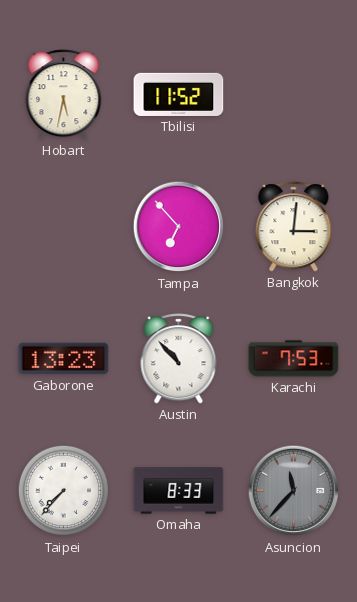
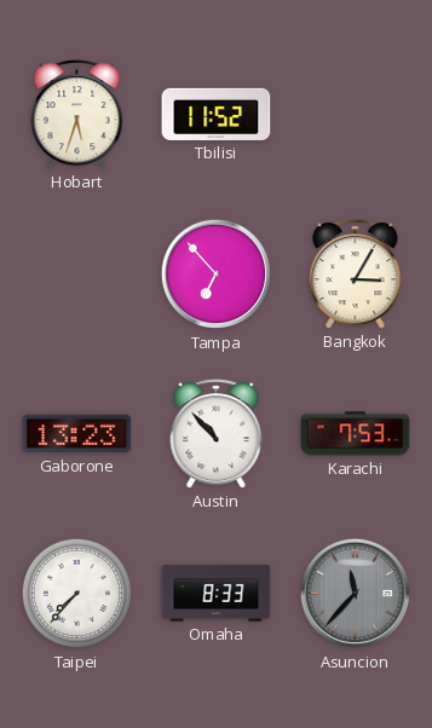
Hobart: 5:32 -> 5:33
Bangkok: 3:01 -> 3:05
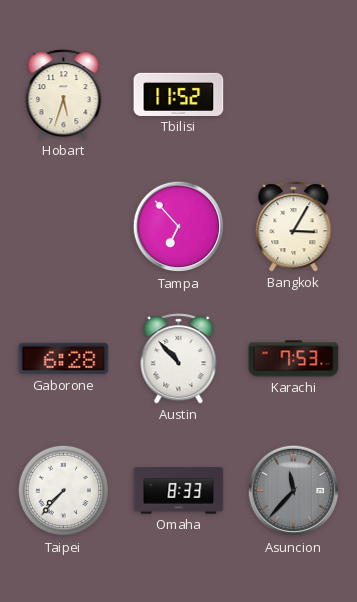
Gaborone: 13:23 -> 6:28
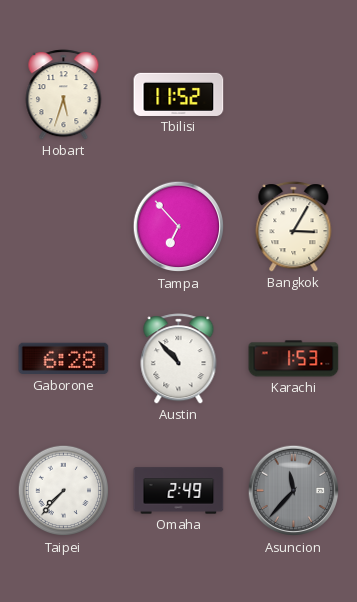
Karachi: 7:53 -> 1:53
Omaha: 8:33 -> 2:49
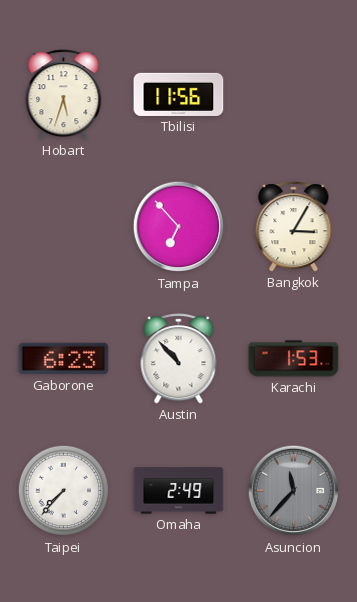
Tbilisi: 11:52 -> 11:56
Gaborone: 6:28 -> 6:23
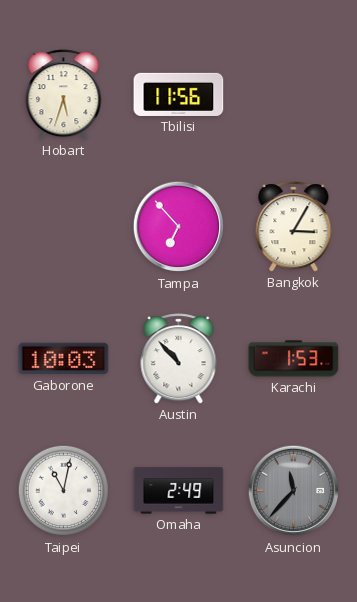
Gaborone: 6:23 -> 10:03
Taipei: 7:37 -> 11:02
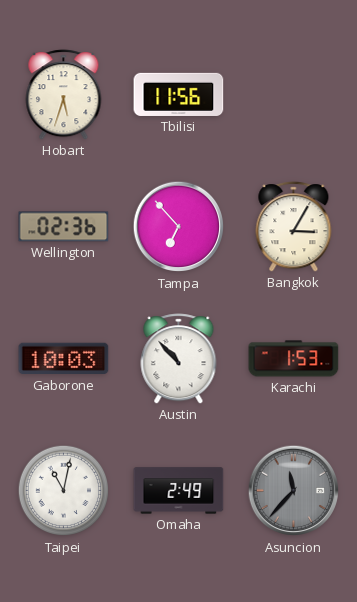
Wellington: none -> 02:36
